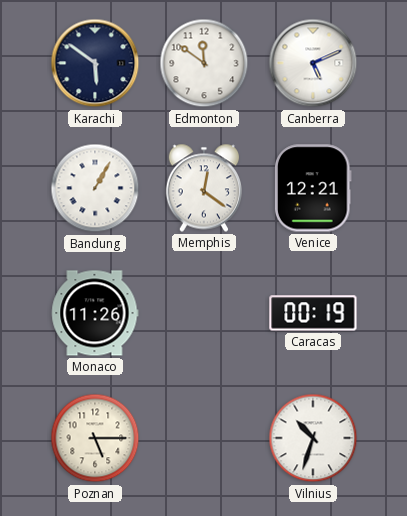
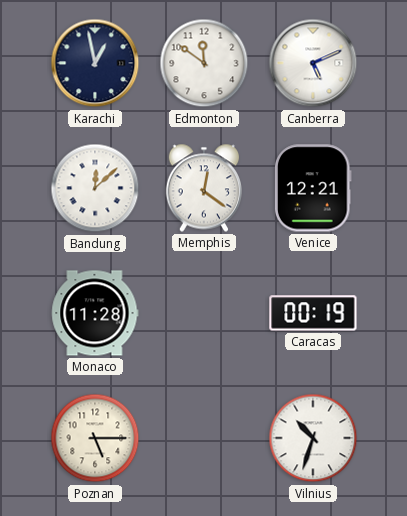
Karachi: 5:51 -> 12:58
Bandung: 1:05 -> 12:08
Monaco: 11:26 -> 11:28
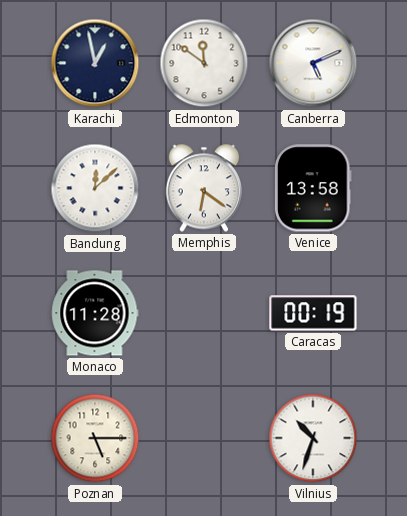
Memphis: 12:21 -> 6:21
Venice: 12:21 -> 13:58
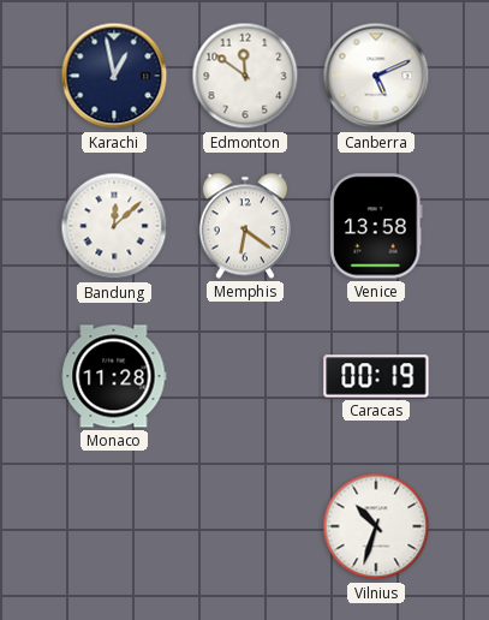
Poznan: 5:15 -> none
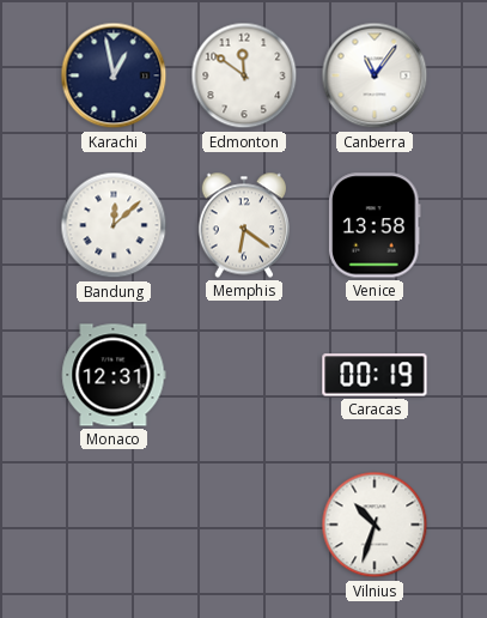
Canberra: 5:11 -> 11:06
Monaco: 11:28 -> 12:31
